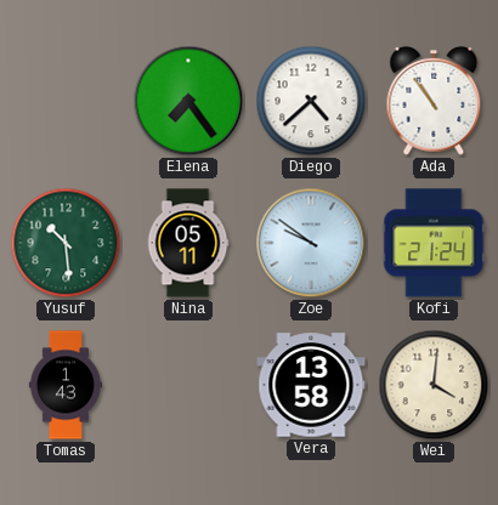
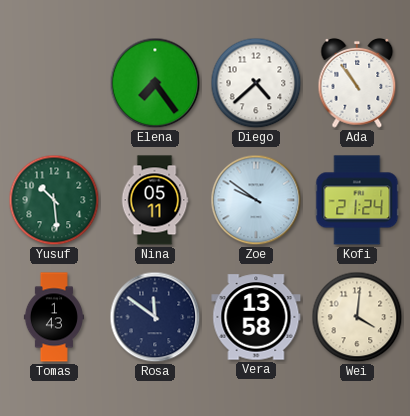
Rosa: none -> 11:51
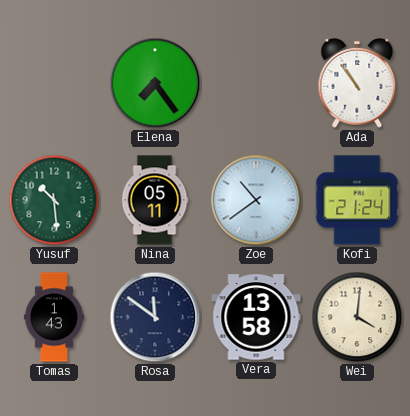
Diego: 4:38 -> none
Zoe: 9:51 -> 10:39
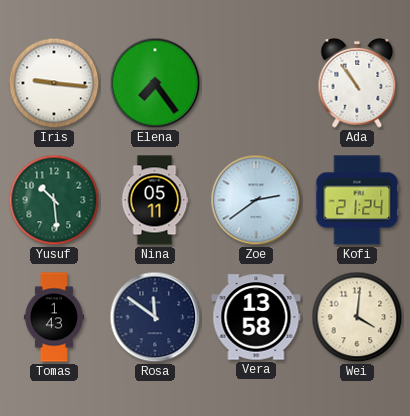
Iris: none -> 9:16
Zoe: 10:39 -> 2:39
